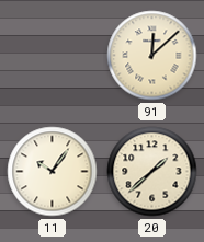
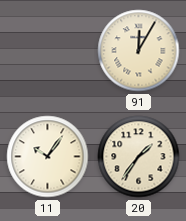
91: 12:08 -> 12:05
20: 1:38 -> 1:36
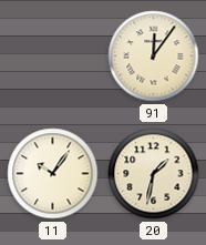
91: 12:05 -> 12:06
20: 1:36 -> 1:32
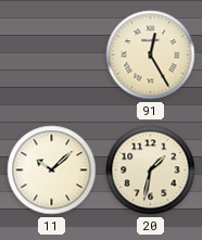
91: 12:06 -> 12:25
11: 10:06 -> 10:08
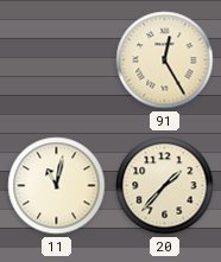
11: 10:08 -> 11:02
20: 1:32 -> 1:37
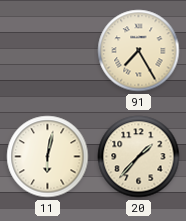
91: 12:25 -> 7:25
11: 11:02 -> 6:02
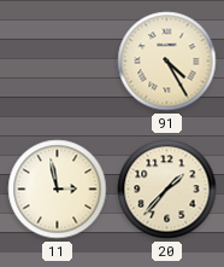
91: 7:25 -> 4:25
11: 6:02 -> 2:58
